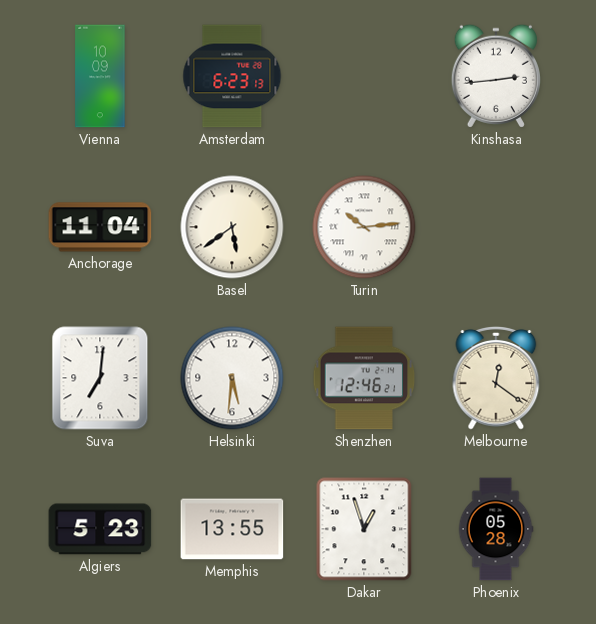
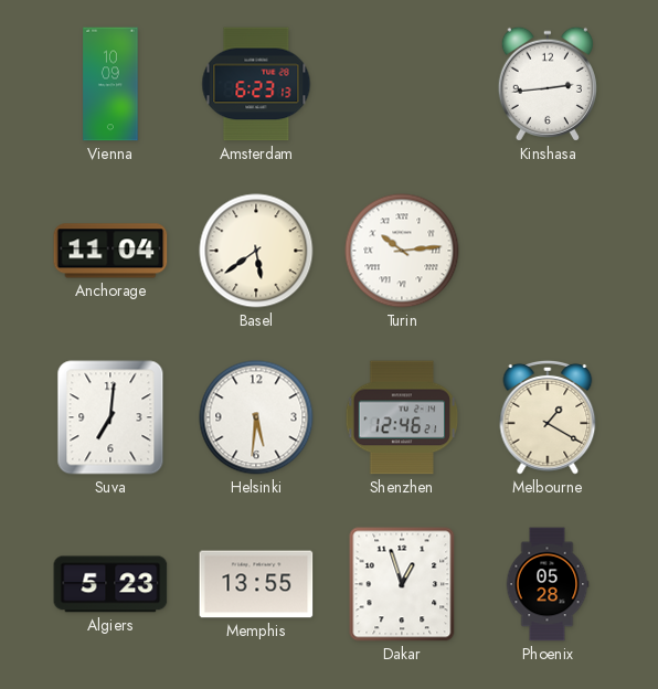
Melbourne: 12:21 -> 1:20
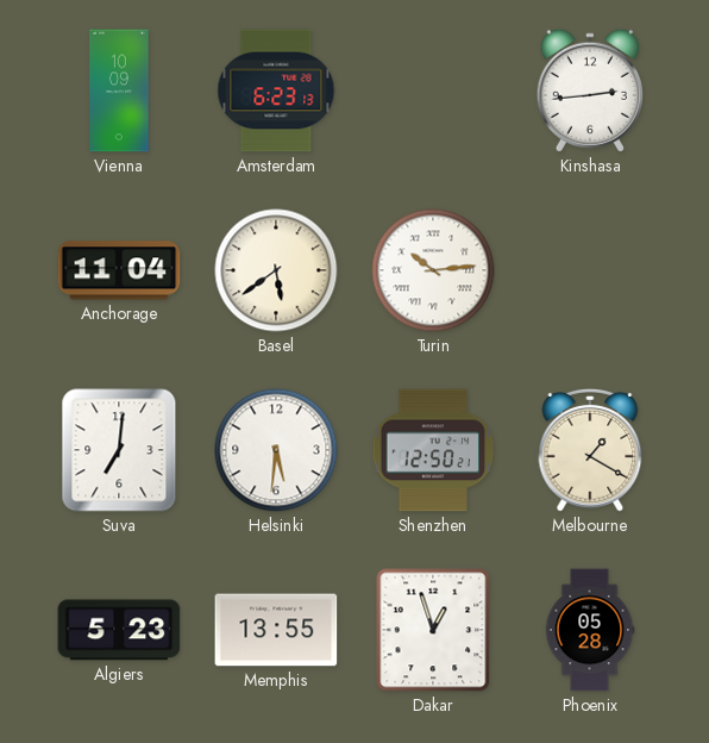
Shenzhen: 12:46 -> 12:50
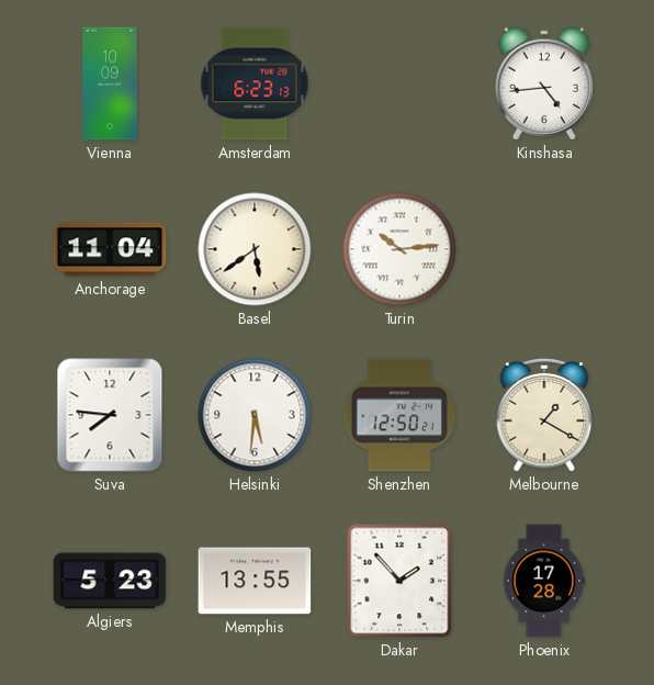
Kinshasa: 2:44 -> 4:44
Suva: 7:01 -> 7:46
Dakar: 12:57 -> 1:53
Phoenix: 05:28 -> 17:28
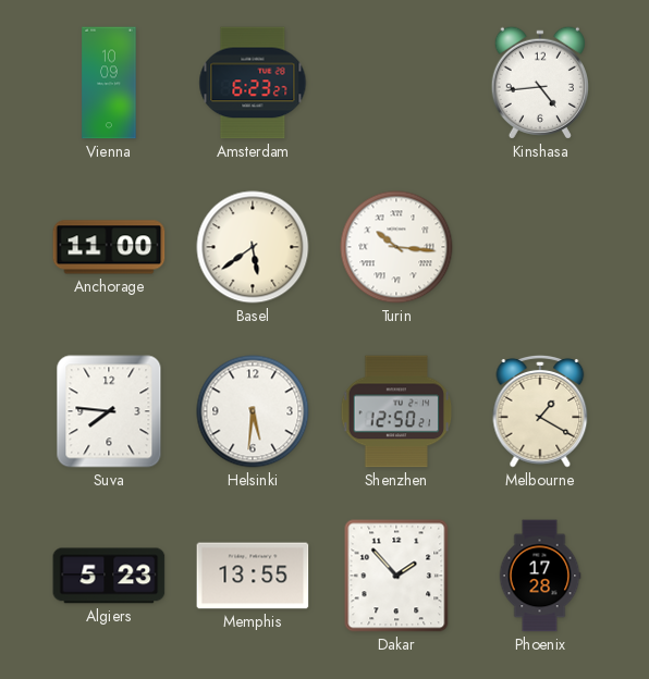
Amsterdam: 6:23:13 -> 6:23:27
Anchorage: 11:04 -> 11:00
Turin: 10:14 -> 10:16
